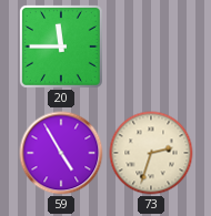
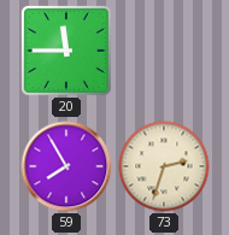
59: 4:55 -> 7:55
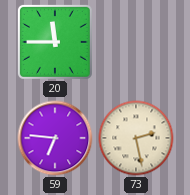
59: 7:55 -> 6:46
73: 2:33 -> 2:28
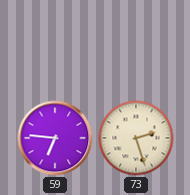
20: 11:45 -> none
73: 2:28 -> 2:27
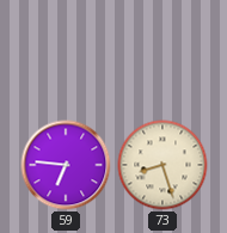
73: 2:27 -> 8:27
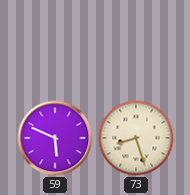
59: 6:46 -> 5:49
